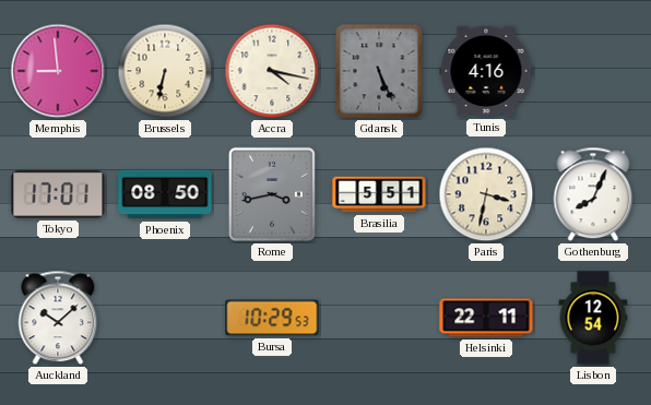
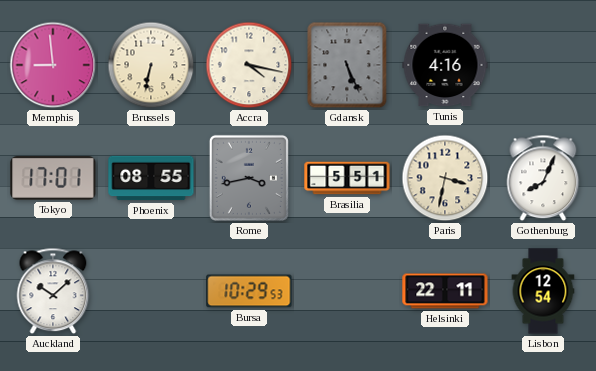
Phoenix: 08:50 -> 08:55
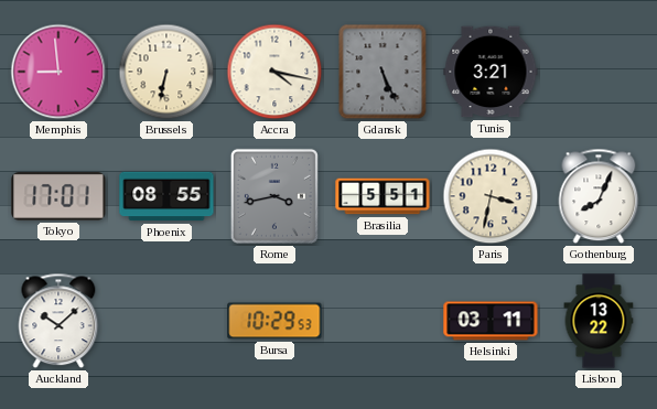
Tunis: 4:16 -> 3:21
Helsinki: 22:11 -> 03:11
Lisbon: 12:54 -> 13:22
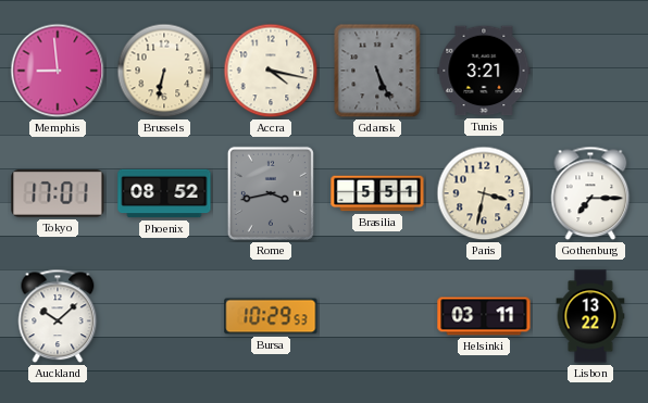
Phoenix: 08:55 -> 08:52
Gothenburg: 8:04 -> 7:15
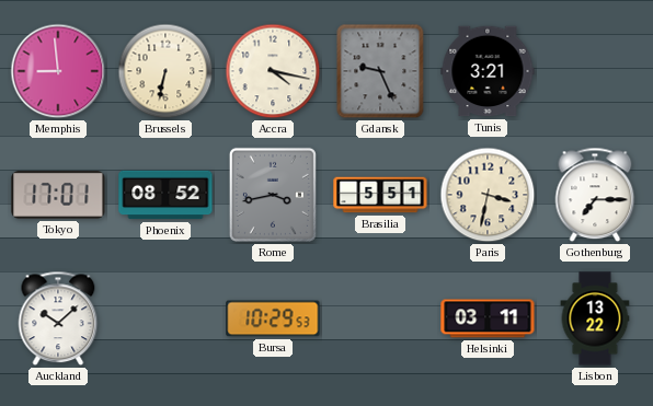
Gdansk: 5:26 -> 9:26
